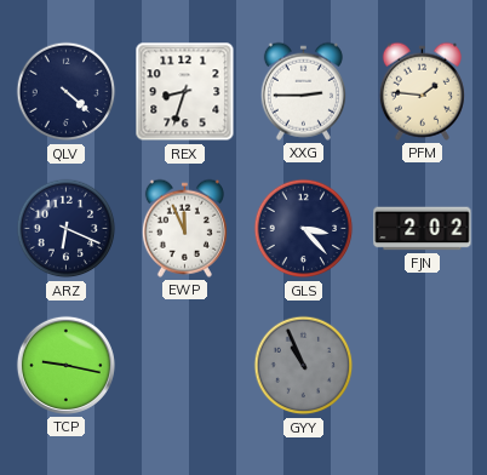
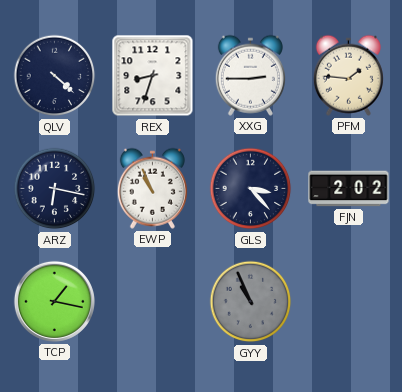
ARZ: 6:19 -> 6:17
EWP: 11:56 -> 10:56
TCP: 9:17 -> 1:17
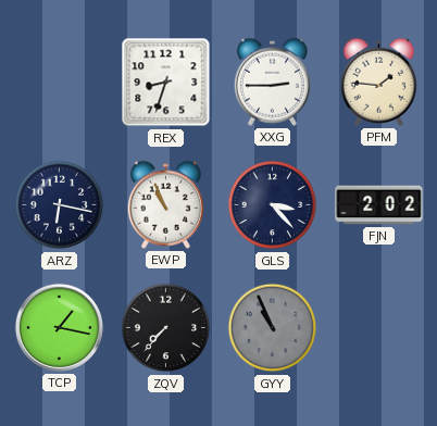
QLV: 4:22 -> none
ZQV: none -> 7:37
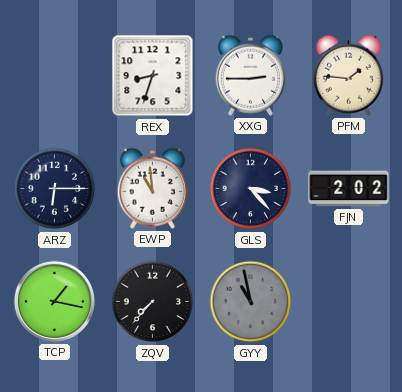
ARZ: 6:17 -> 6:15
EWP: 10:56 -> 10:59
GYY: 10:56 -> 10:58
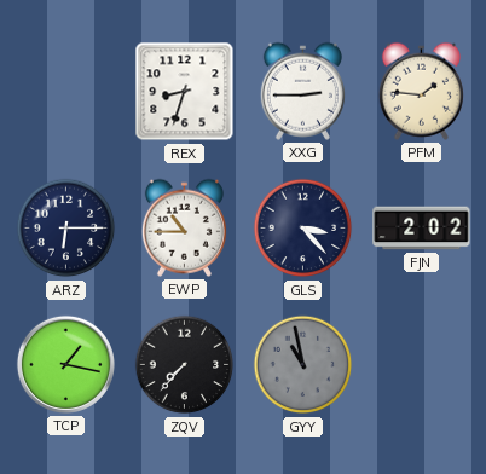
EWP: 10:59 -> 10:45
